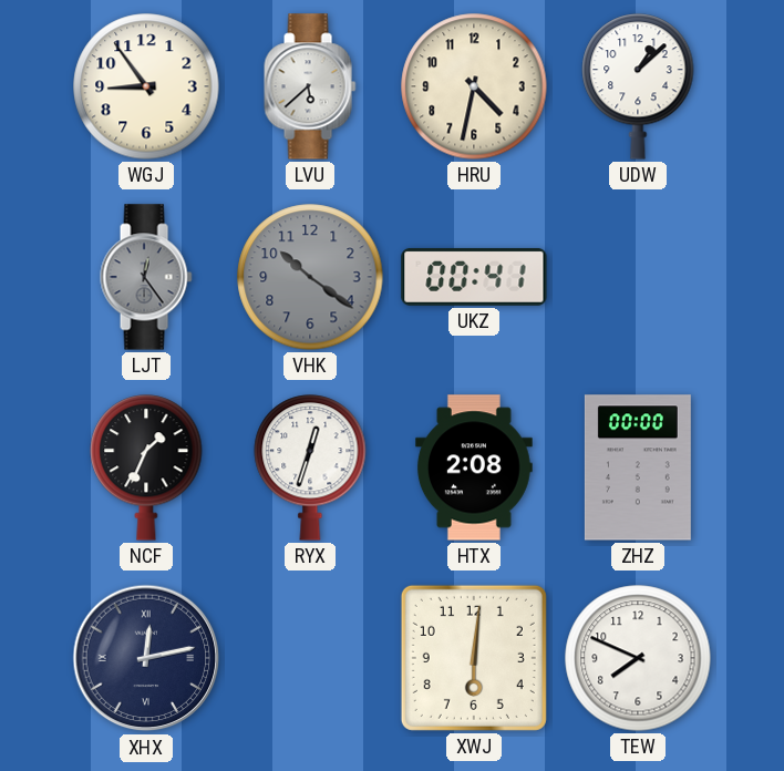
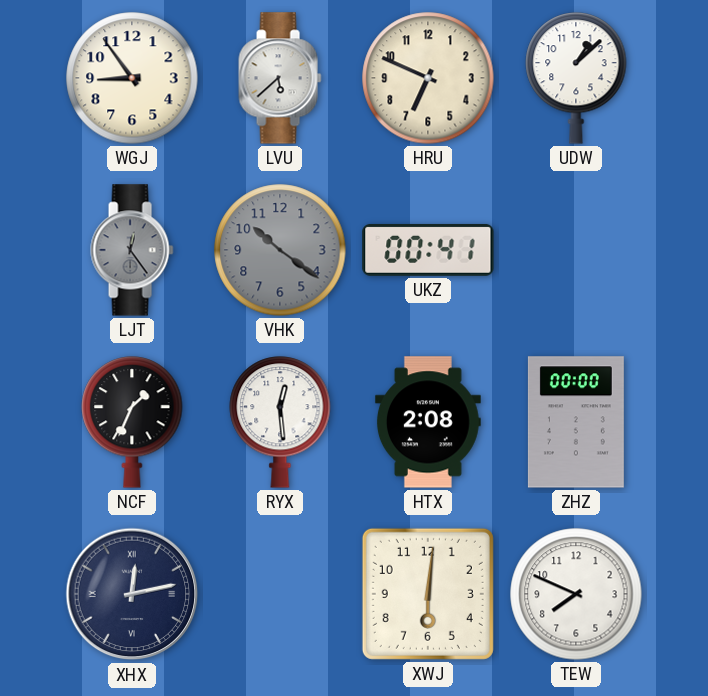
HRU: 4:32 -> 6:49
RYX: 12:33 -> 12:29
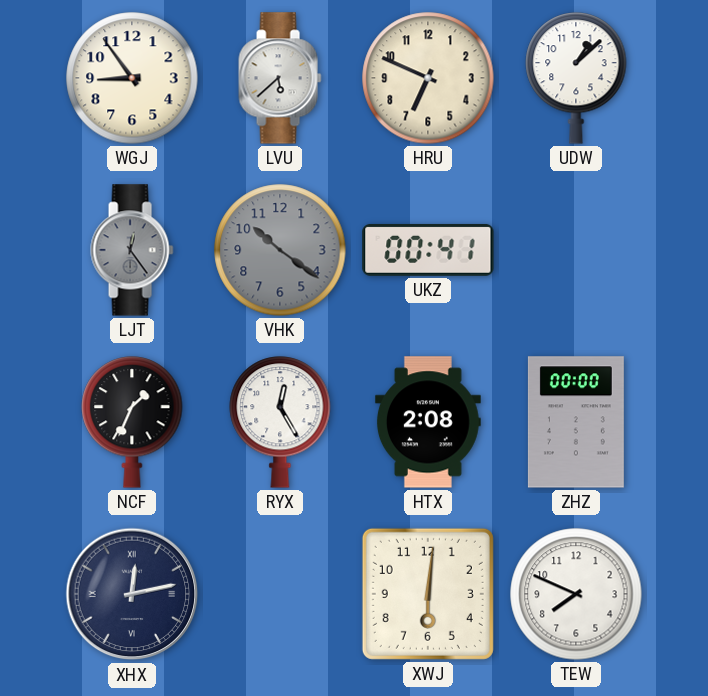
RYX: 12:29 -> 12:25
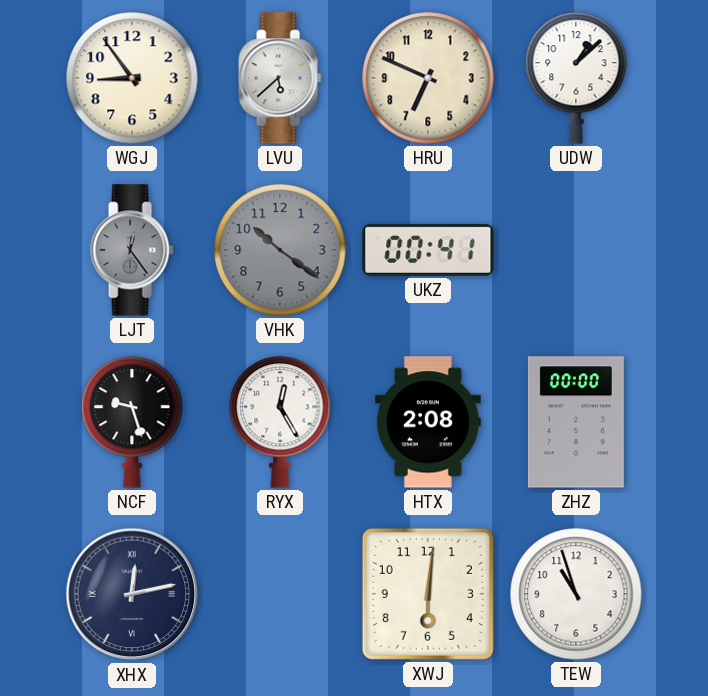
NCF: 1:34 -> 9:27
TEW: 7:49 -> 10:57
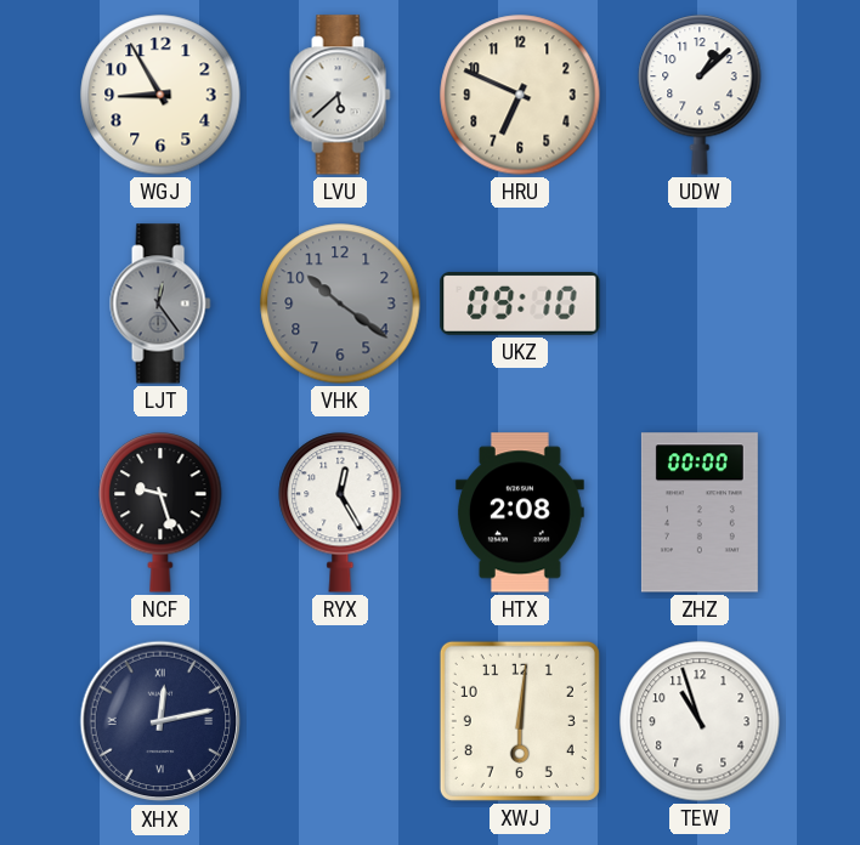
WGJ: 8:54 -> 8:55
UKZ: 00:41 -> 09:10
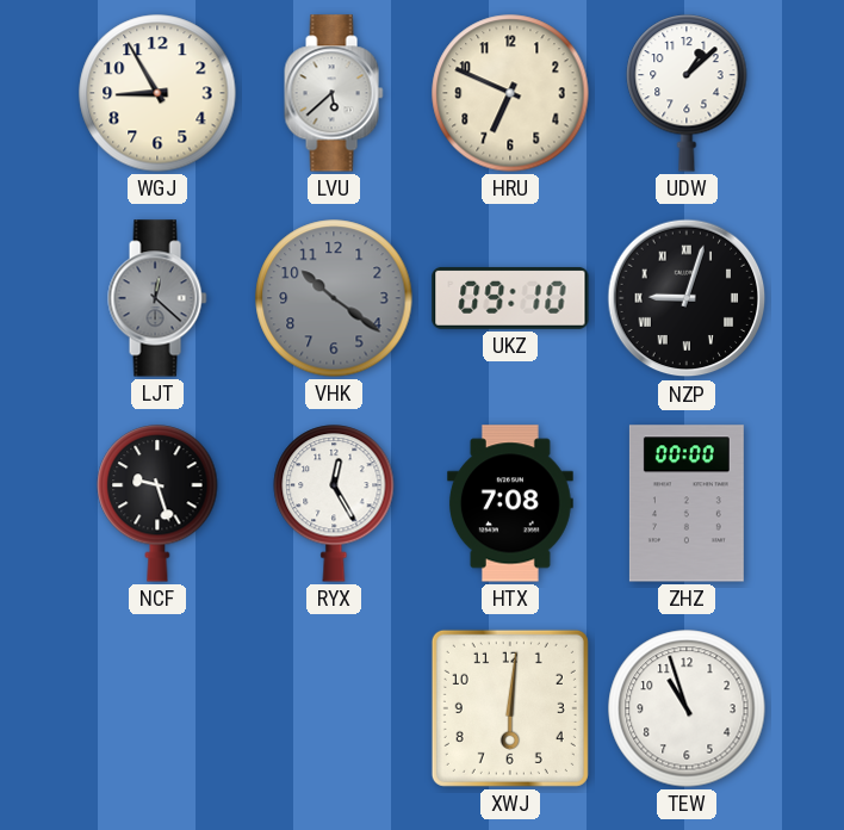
LJT: 12:24 -> 12:22
NZP: none -> 9:03
HTX: 2:08 -> 7:08
XHX: 12:13 -> none
